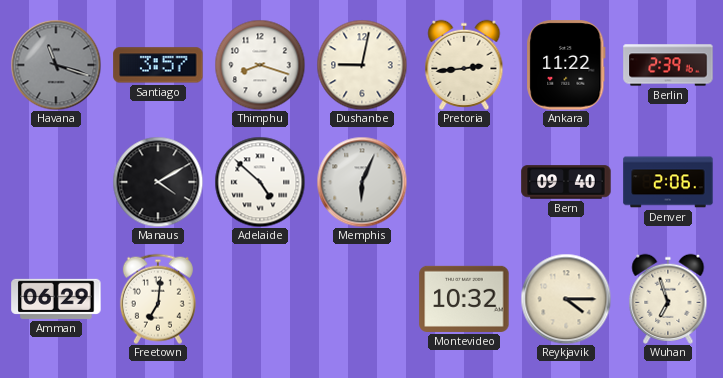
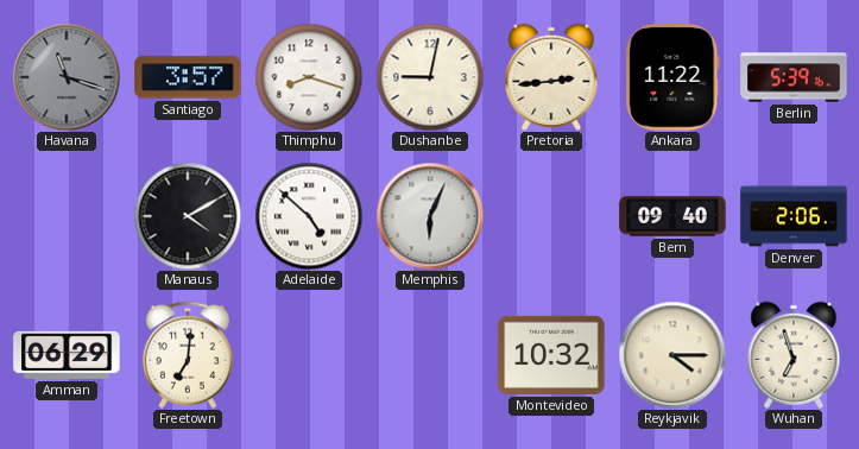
Berlin: 2:39 -> 5:39
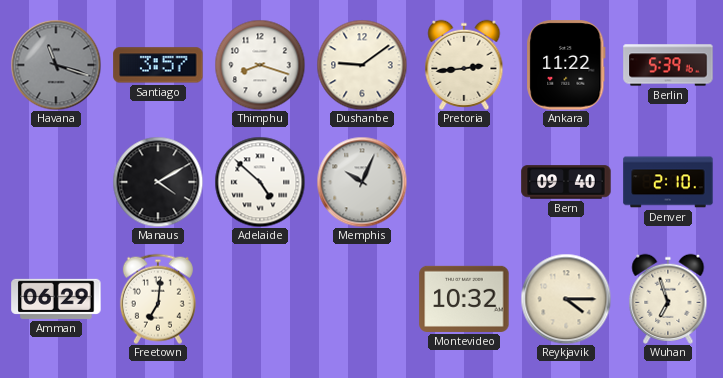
Dushanbe: 9:02 -> 9:09
Memphis: 6:04 -> 10:04
Denver: 2:06 -> 2:10
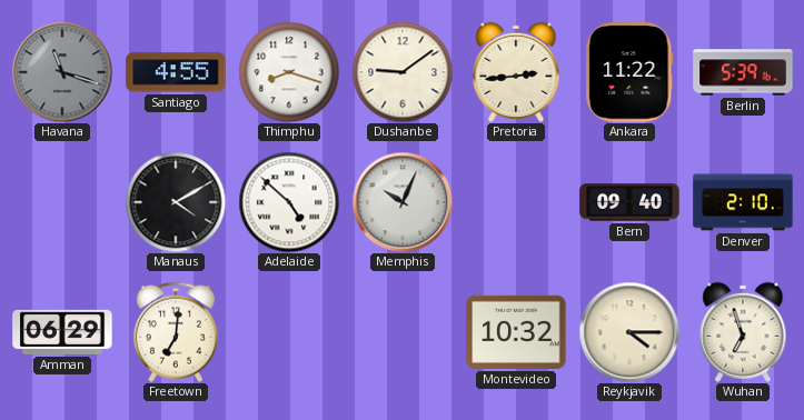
Santiago: 3:57 -> 4:55
